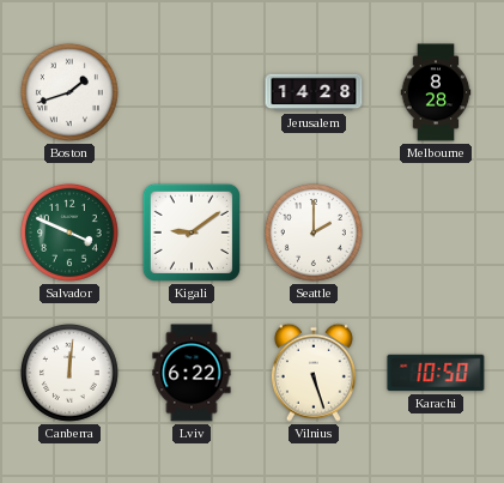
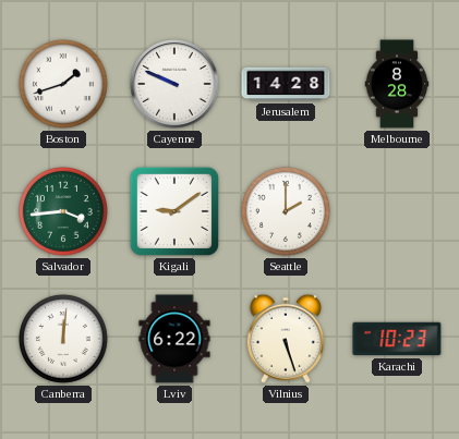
Cayenne: none -> 9:49
Salvador: 3:49 -> 3:44
Karachi: 10:50 -> 10:23
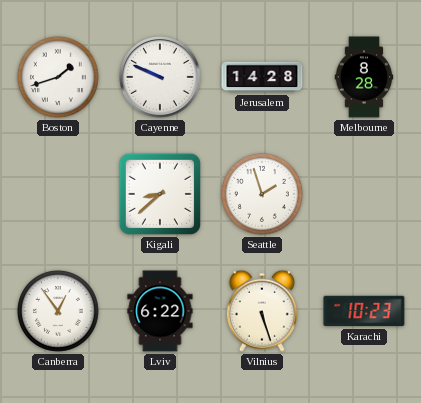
Salvador: 3:44 -> none
Kigali: 9:09 -> 8:38
Seattle: 2:00 -> 1:57
Canberra: 12:01 -> 12:54
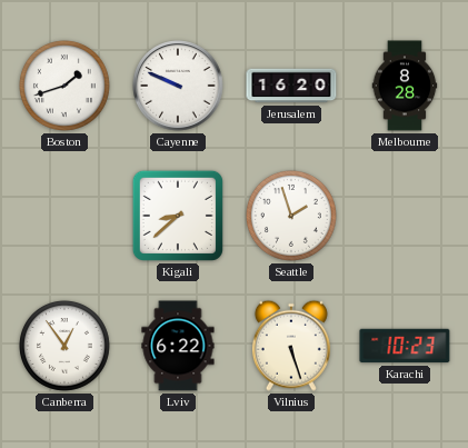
Jerusalem: 14:28 -> 16:20
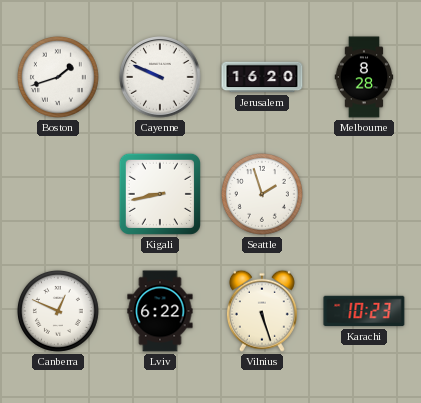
Kigali: 8:38 -> 8:43
Canberra: 12:54 -> 12:49
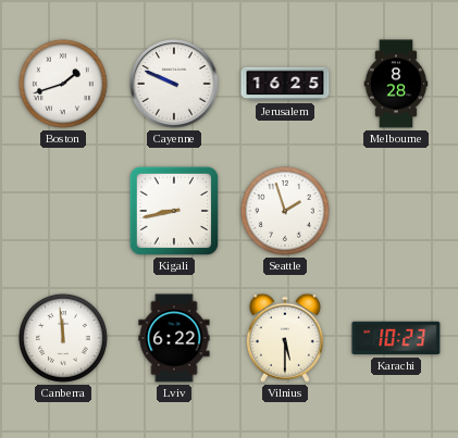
Jerusalem: 16:20 -> 16:25
Canberra: 12:49 -> 11:59
Vilnius: 5:27 -> 5:30
